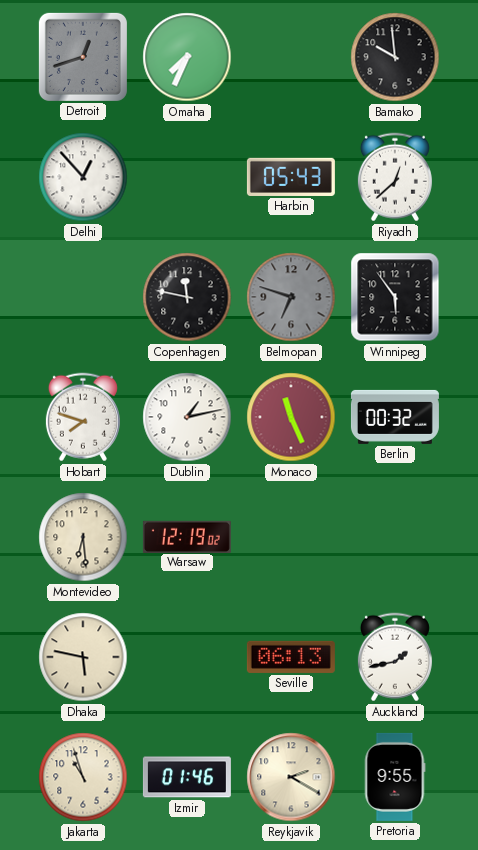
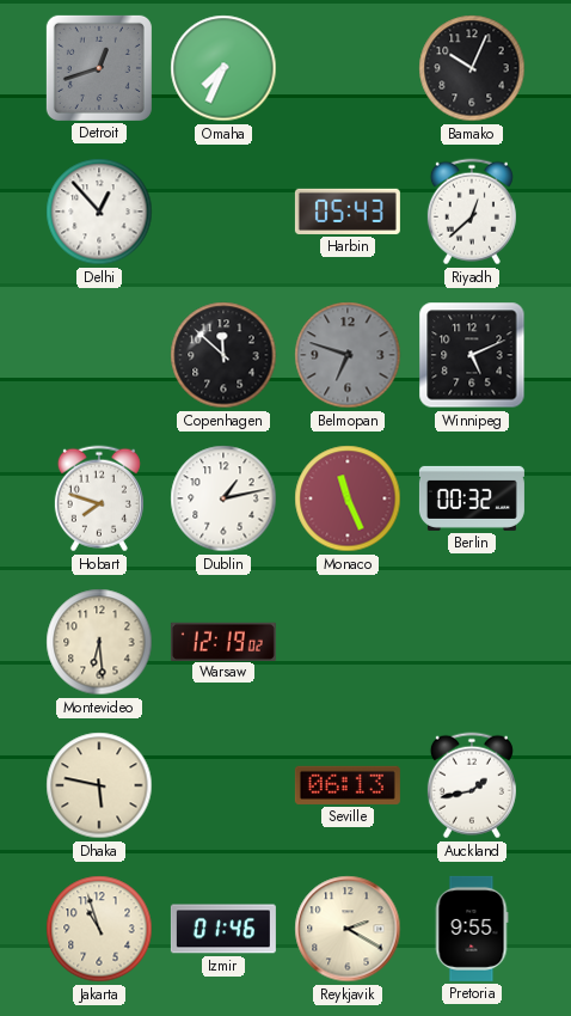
Bamako: 9:59 -> 10:04
Copenhagen: 11:47 -> 11:52
Winnipeg: 5:54 -> 5:11
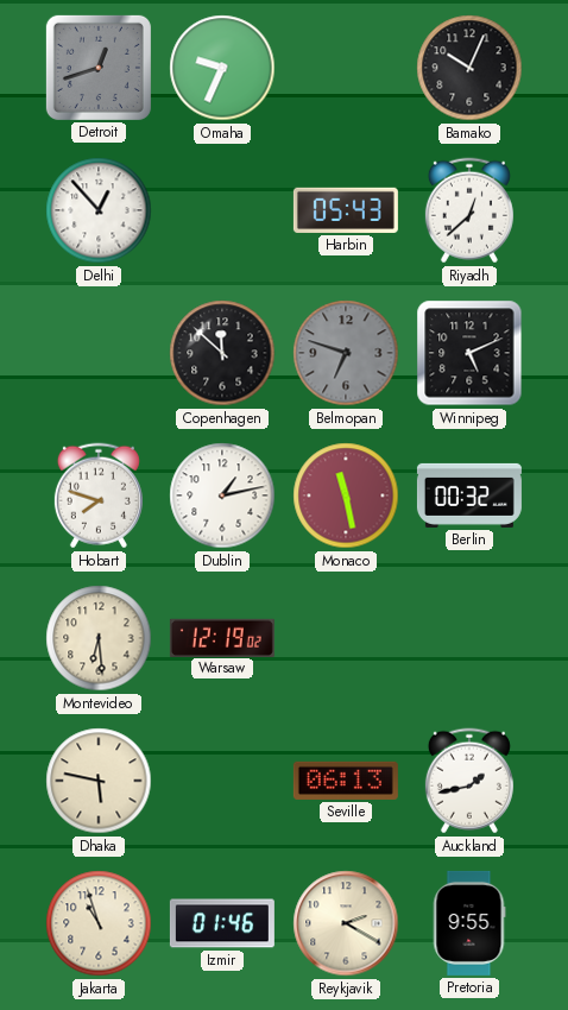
Omaha: 7:34 -> 9:34
Monaco: 11:26 -> 11:28
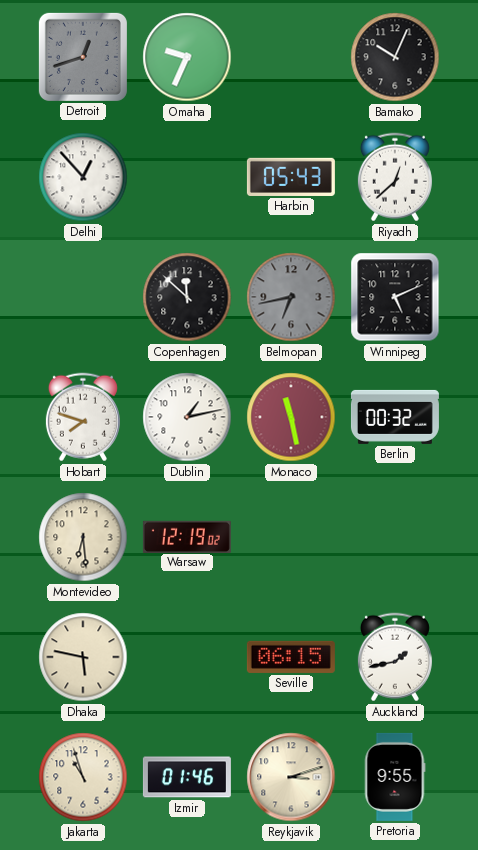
Belmopan: 6:48 -> 6:43
Seville: 06:13 -> 06:15
Reykjavik: 2:20 -> 3:12
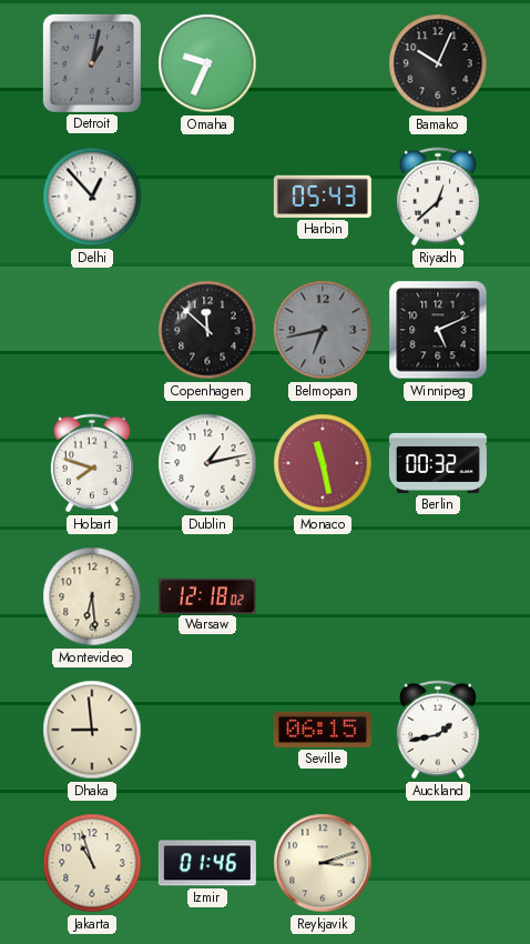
Detroit: 12:42 -> 1:02
Warsaw: 12:19 -> 12:18
Dhaka: 5:47 -> 8:59
Pretoria: 9:55 -> none
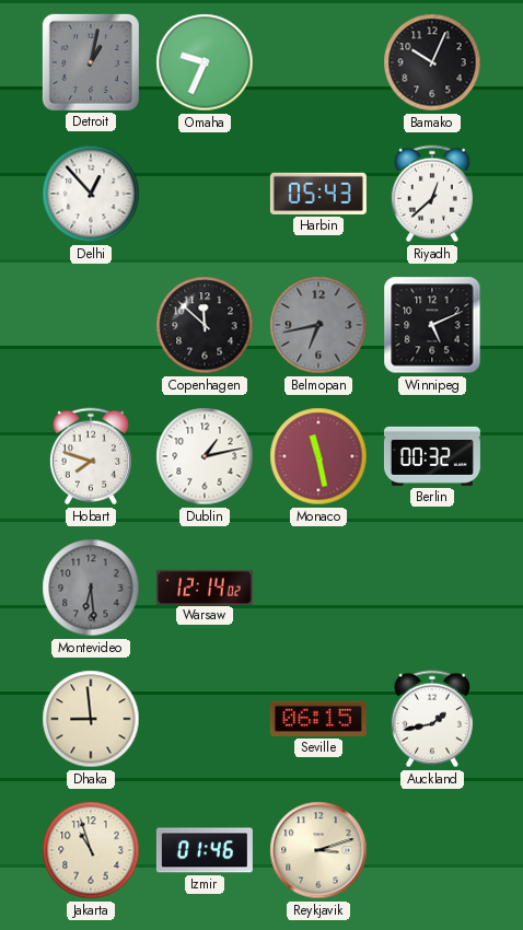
Montevideo dial: cream -> grey
Warsaw: 12:18 -> 12:14
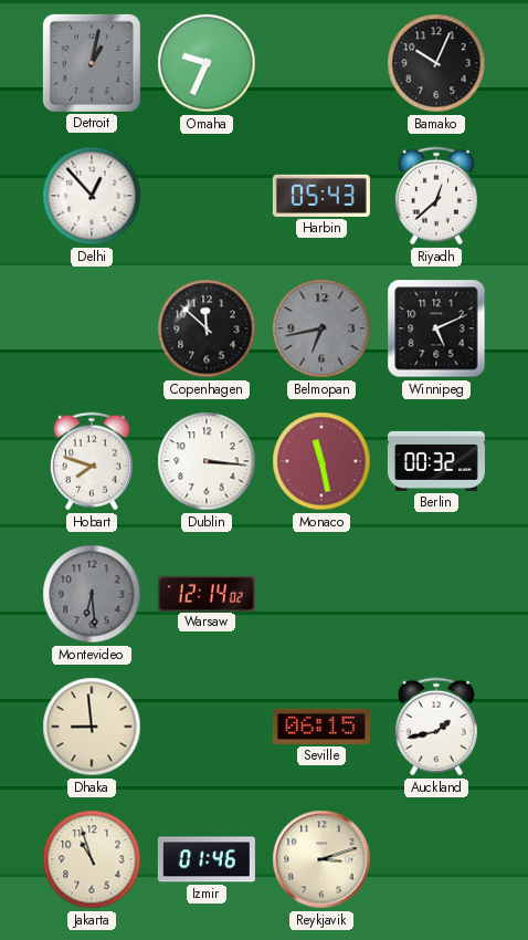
Dublin: 1:13 -> 3:16
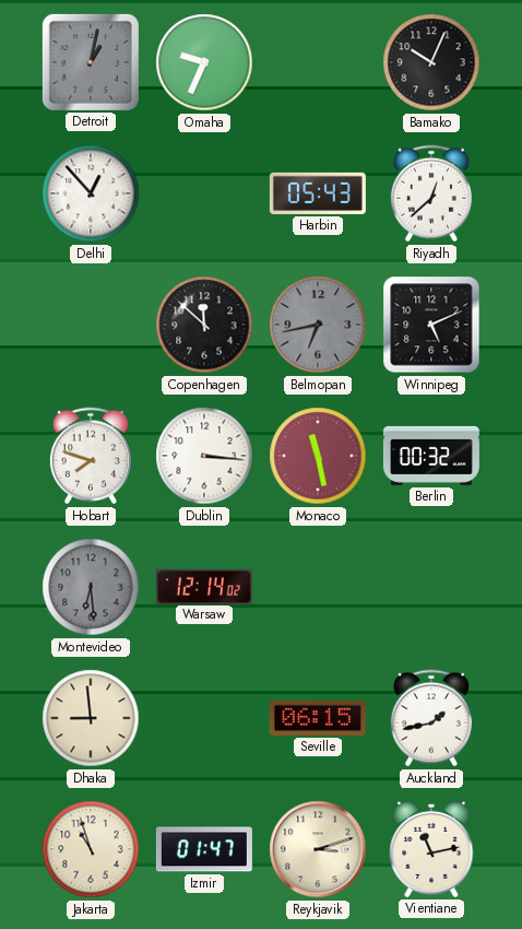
Izmir: 01:46 -> 01:47
Vientiane: none -> 11:13
